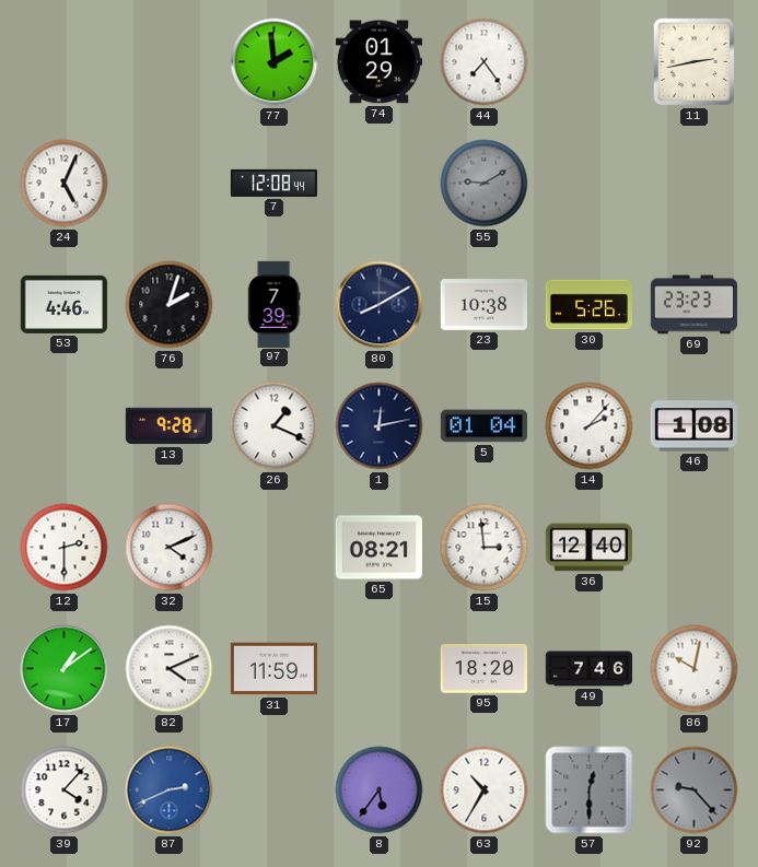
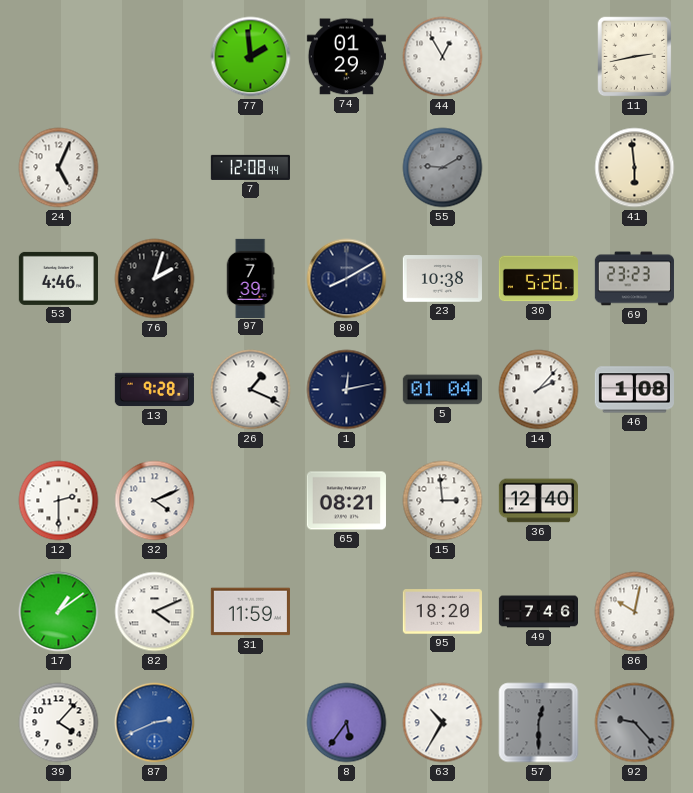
44: 7:24 -> 12:55
41: none -> 5:59
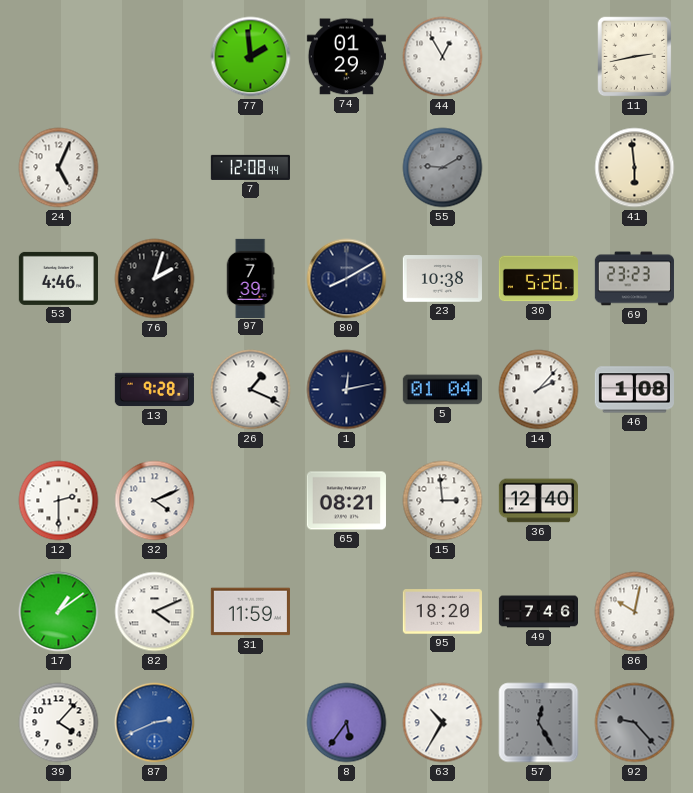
57: 12:30 -> 12:25
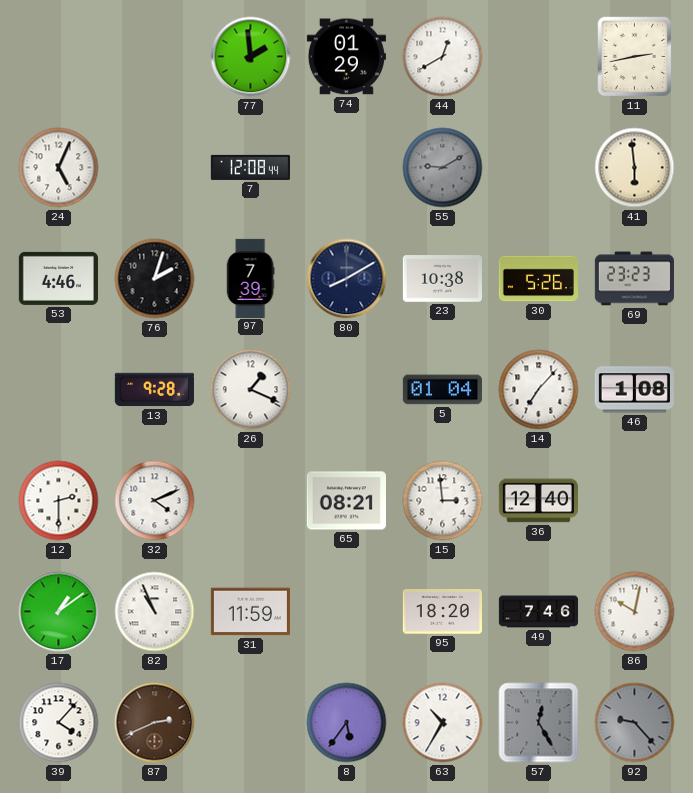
44: 12:55 -> 12:40
1: 12:13 -> none
14: 2:07 -> 7:07
82: 4:11 -> 10:56
87 dial: blue -> brown
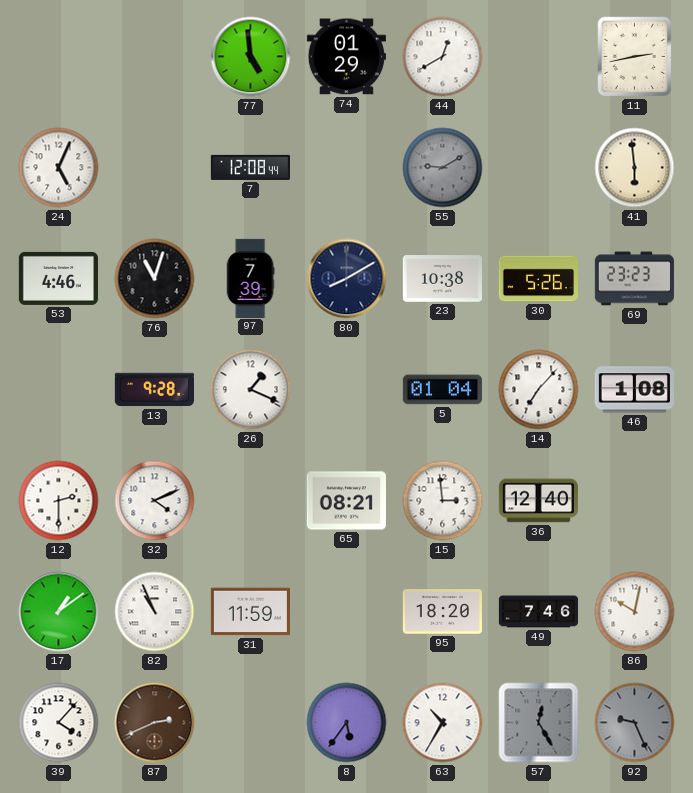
77: 1:59 -> 4:59
76: 2:03 -> 11:03
92: 9:23 -> 9:26
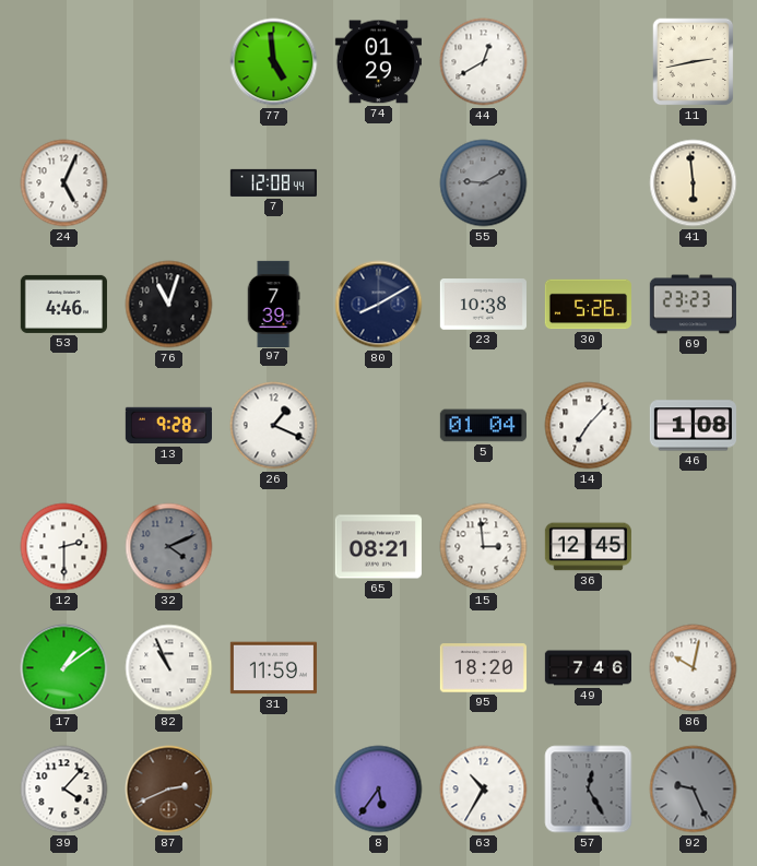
32 dial: white -> grey
36: 12:40 -> 12:45
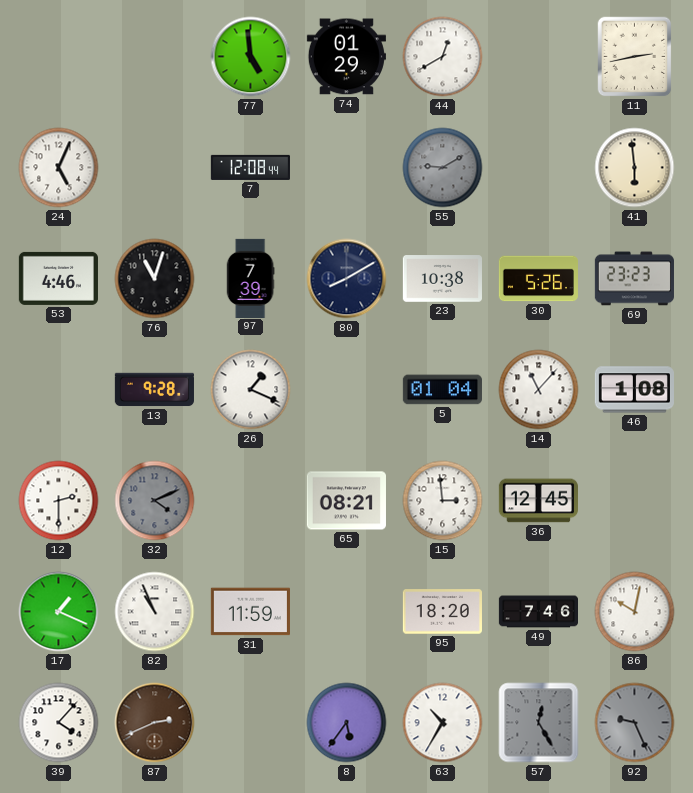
14: 7:07 -> 11:07
17: 1:09 -> 1:19
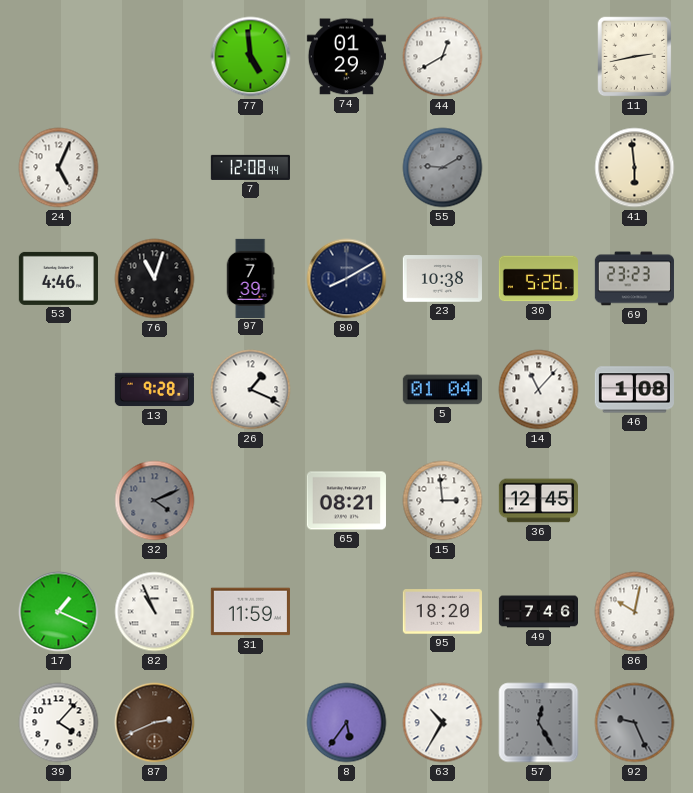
12: 2:30 -> none
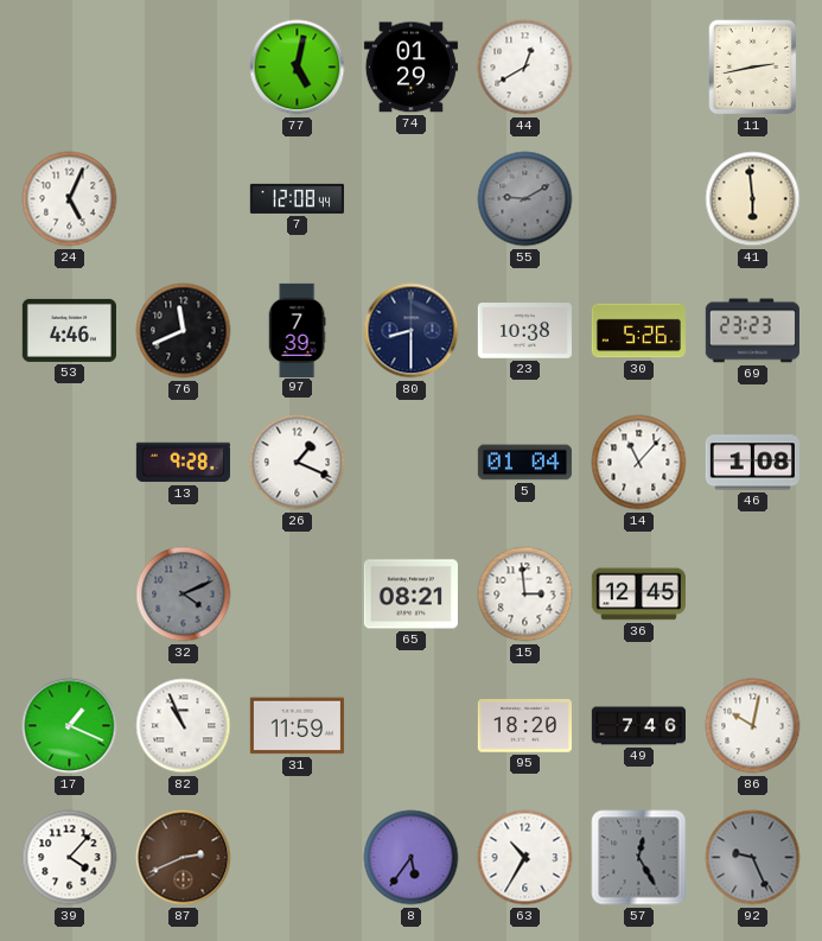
77: 4:59 -> 5:02
76: 11:03 -> 11:41
80: 8:10 -> 8:30
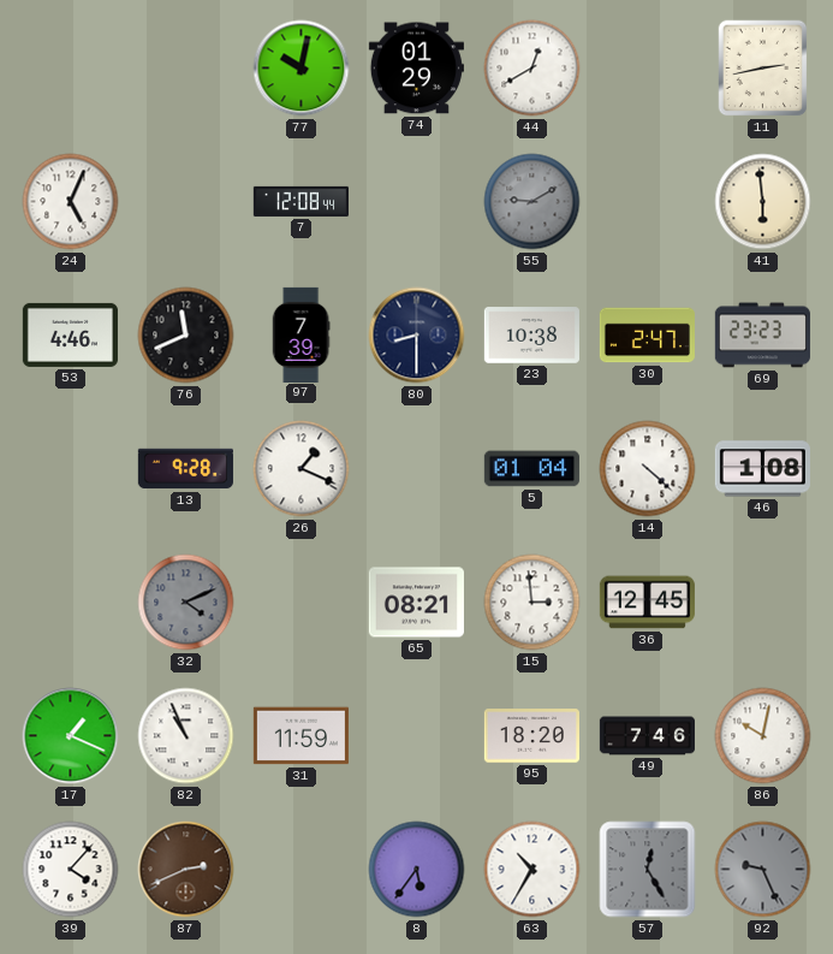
77: 5:02 -> 10:02
30: 5:26 -> 2:47
14: 11:07 -> 4:22
